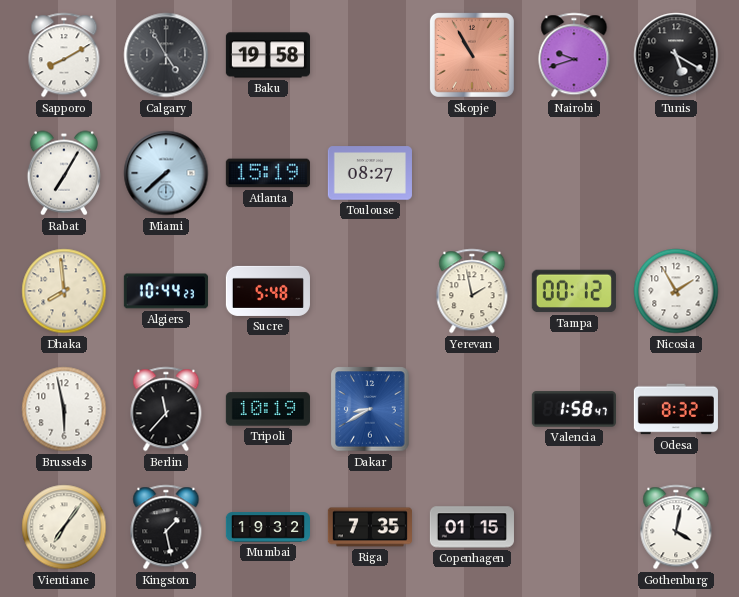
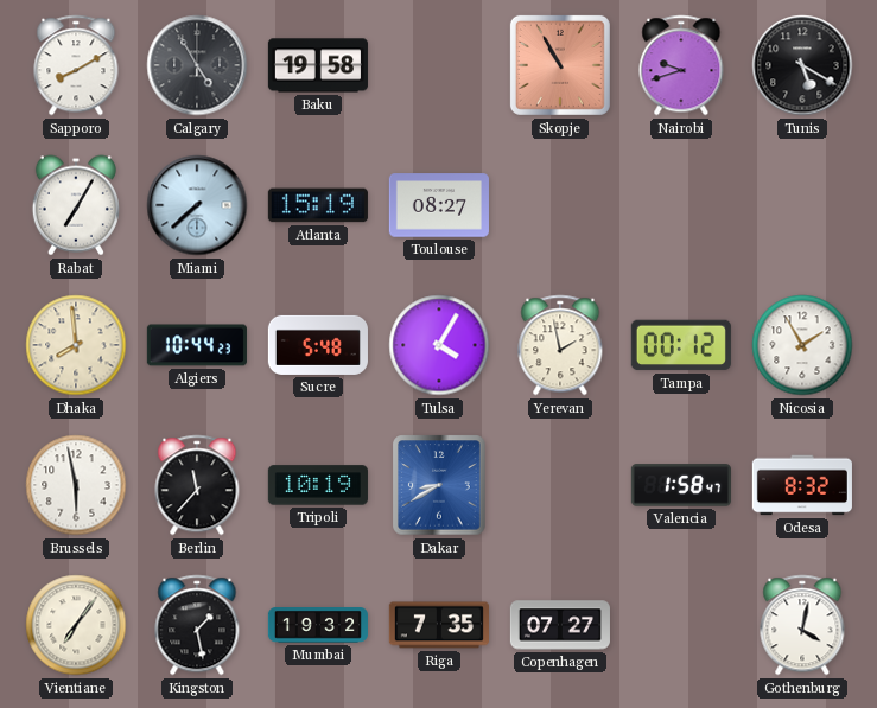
Tulsa: none -> 4:05
Copenhagen: 01:15 -> 07:27
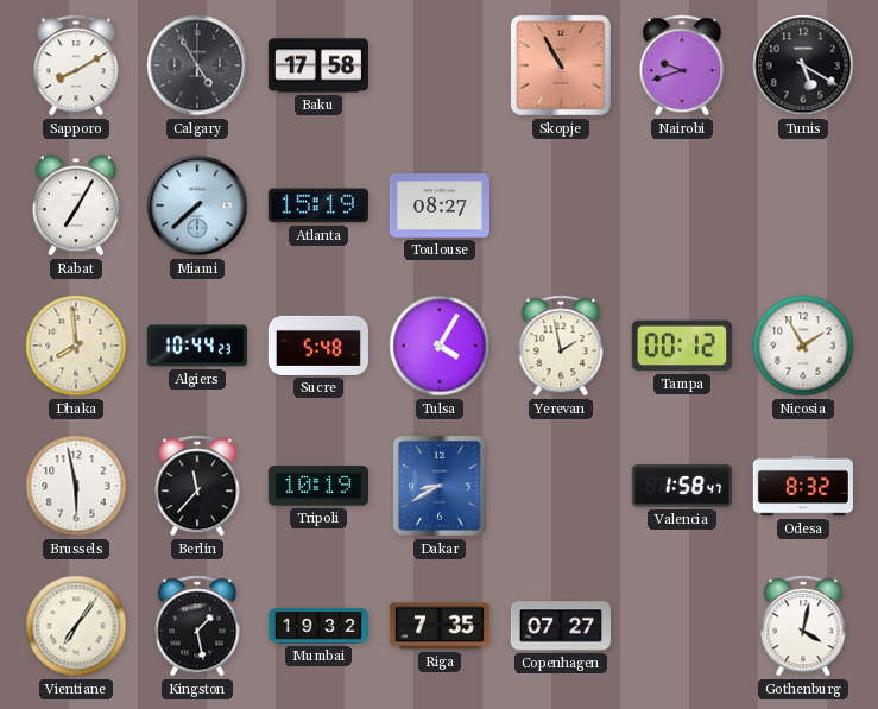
Baku: 19:58 -> 17:58
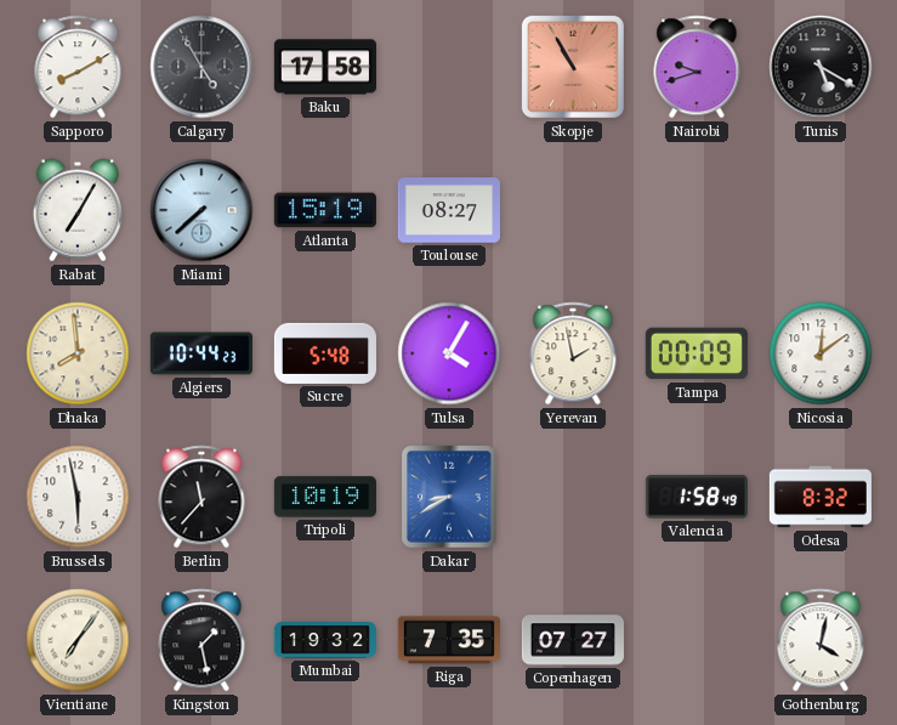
Tampa: 00:12 -> 00:09
Nicosia: 1:55 -> 12:09
Valencia: 1:58:47 -> 1:58:49
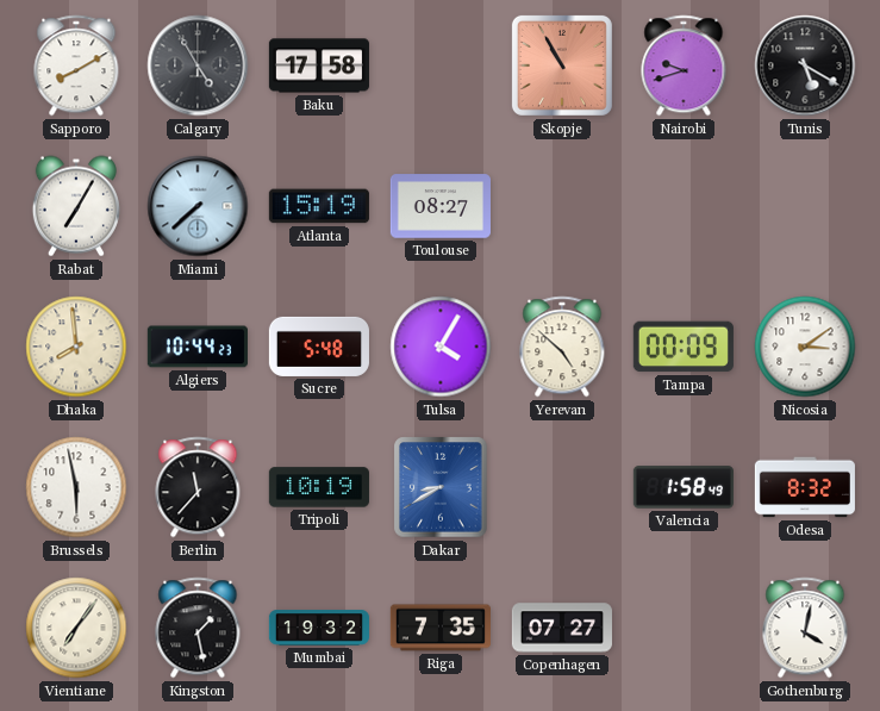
Yerevan: 1:58 -> 4:52
Nicosia: 12:09 -> 3:09
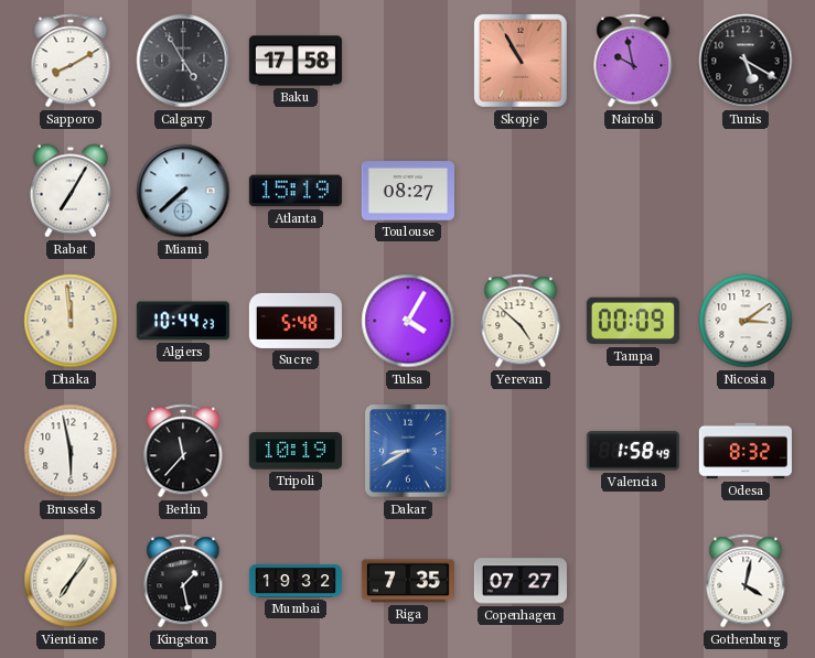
Nairobi: 9:42 -> 9:58
Dhaka: 7:59 -> 11:59
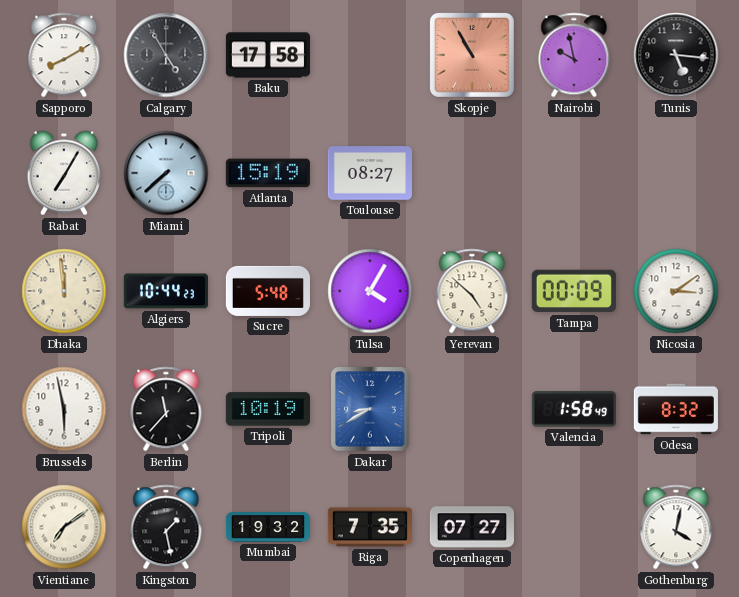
Tunis: 5:20 -> 5:16
Vientiane: 7:06 -> 7:09
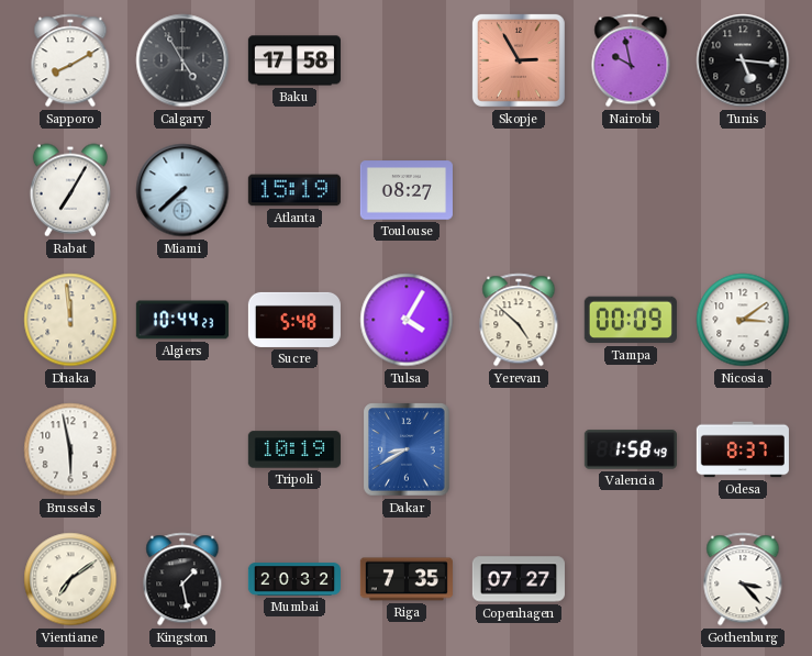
Skopje: 10:55 -> 2:55
Berlin: 11:37 -> none
Odesa: 8:32 -> 8:37
Mumbai: 19:32 -> 20:32
Gothenburg: 4:02 -> 3:23
